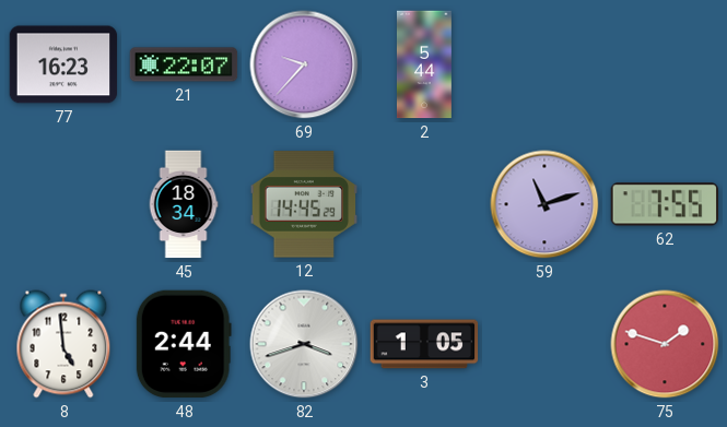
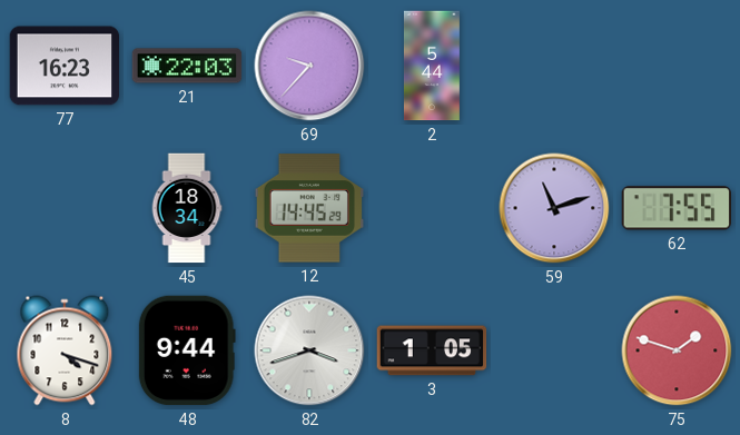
21: 22:07 -> 22:03
8: 4:59 -> 4:18
48: 2:44 -> 9:44
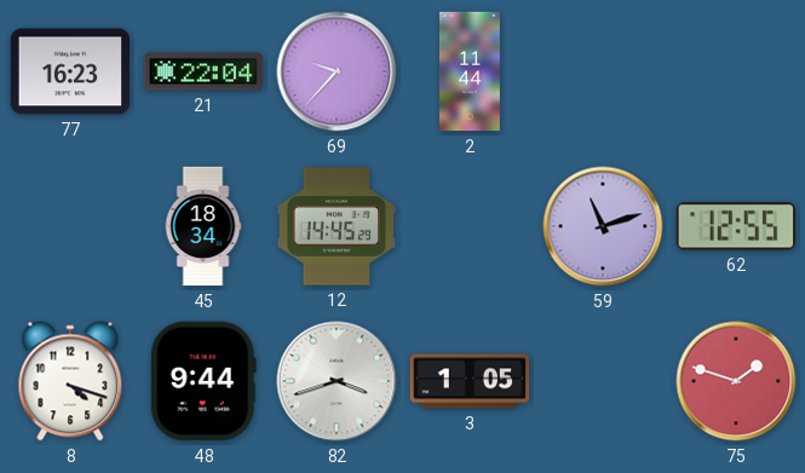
21: 22:03 -> 22:04
2: 5:44 -> 11:44
62: 7:55 -> 12:55
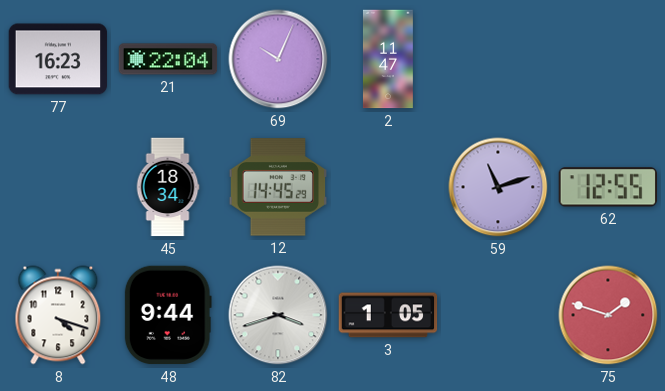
69: 9:37 -> 10:04
2: 11:44 -> 11:47
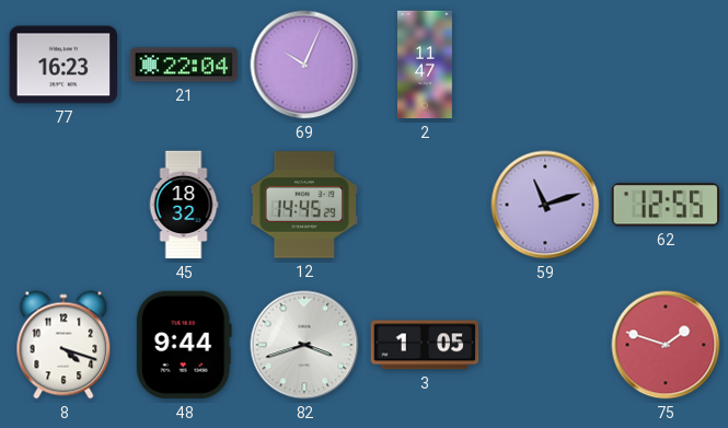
45: 18:34 -> 18:32
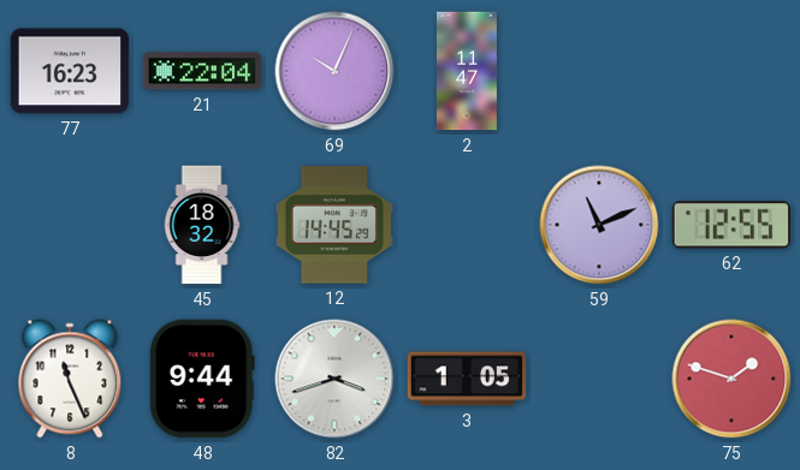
59: 11:12 -> 11:11
8: 4:18 -> 11:26
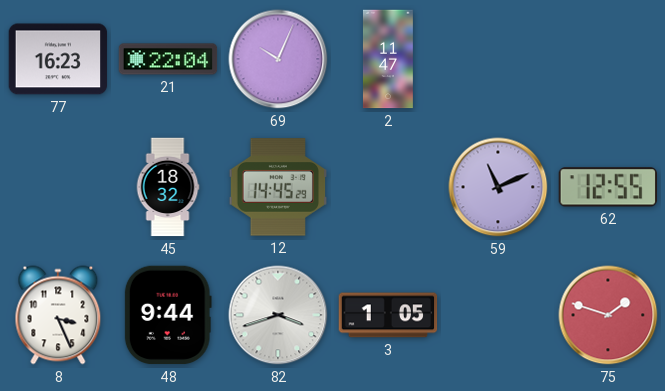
8: 11:26 -> 3:26
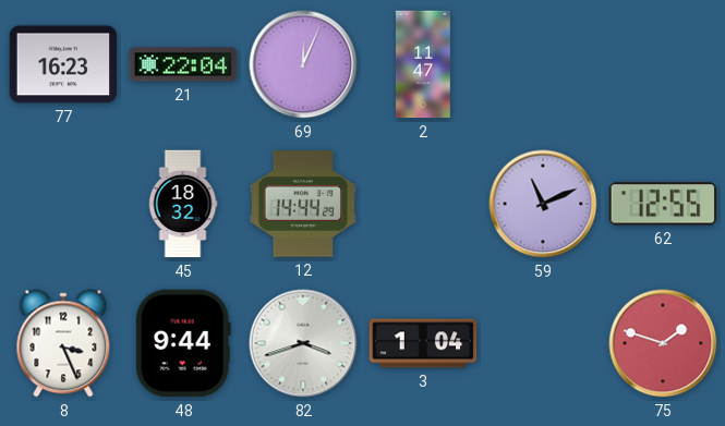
69: 10:04 -> 12:04
12: 14:45 -> 14:44
3: 1:05 -> 1:04
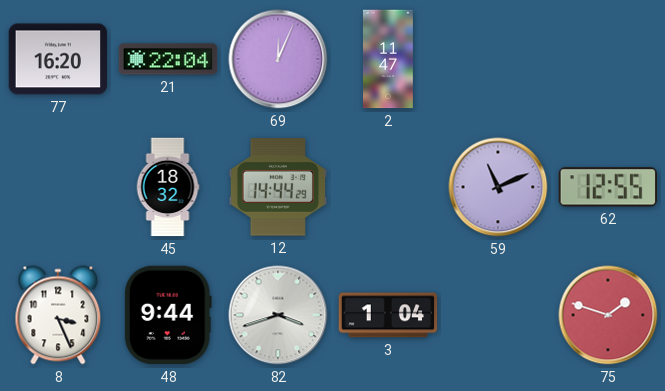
77: 16:23 -> 16:20
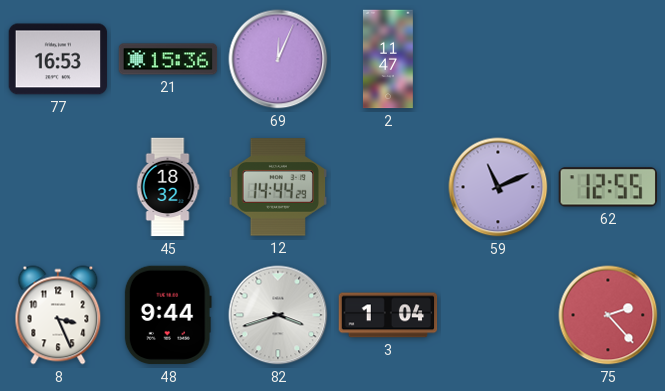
77: 16:20 -> 16:53
21: 22:04 -> 15:36
75: 1:48 -> 2:23
